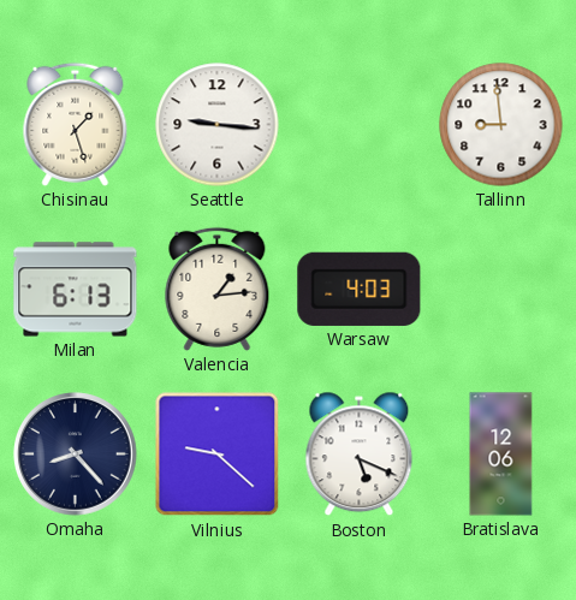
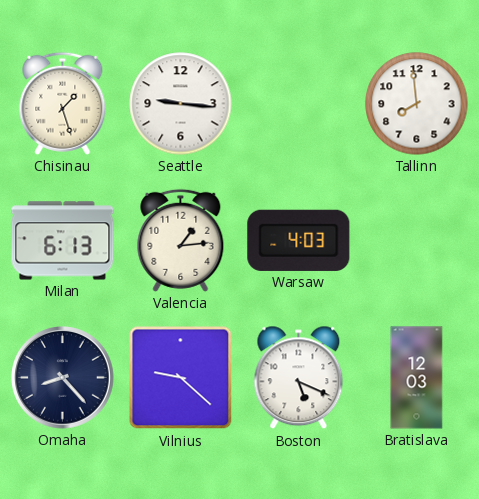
Tallinn: 8:59 -> 7:59
Bratislava: 12:06 -> 12:03
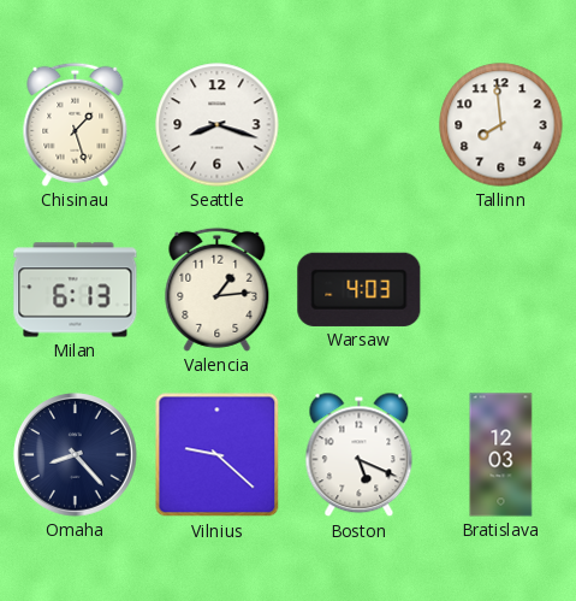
Seattle: 9:16 -> 8:18
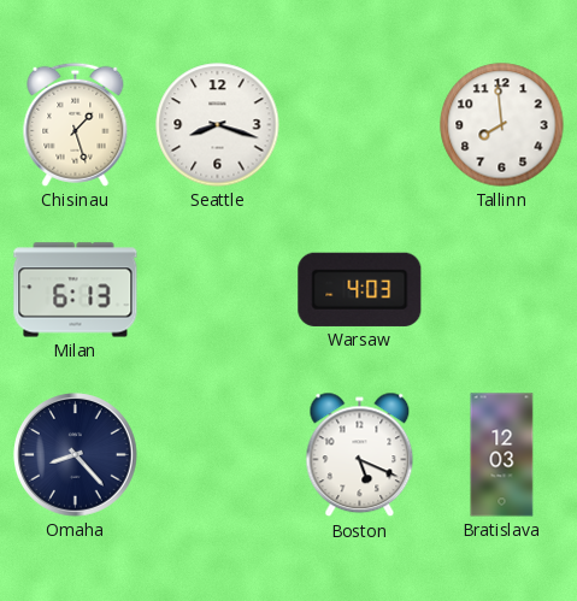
Valencia: 1:14 -> none
Vilnius: 9:22 -> none
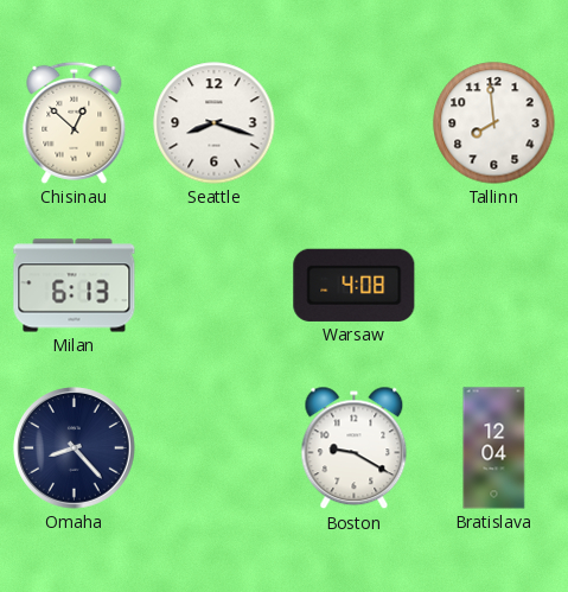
Chisinau: 1:27 -> 12:52
Warsaw: 4:03 -> 4:08
Boston: 5:19 -> 9:20
Bratislava: 12:03 -> 12:04
